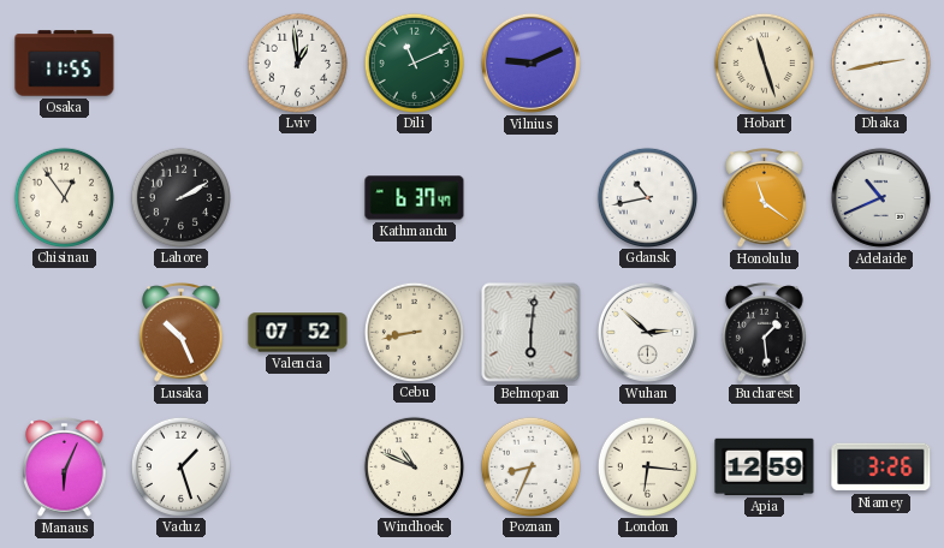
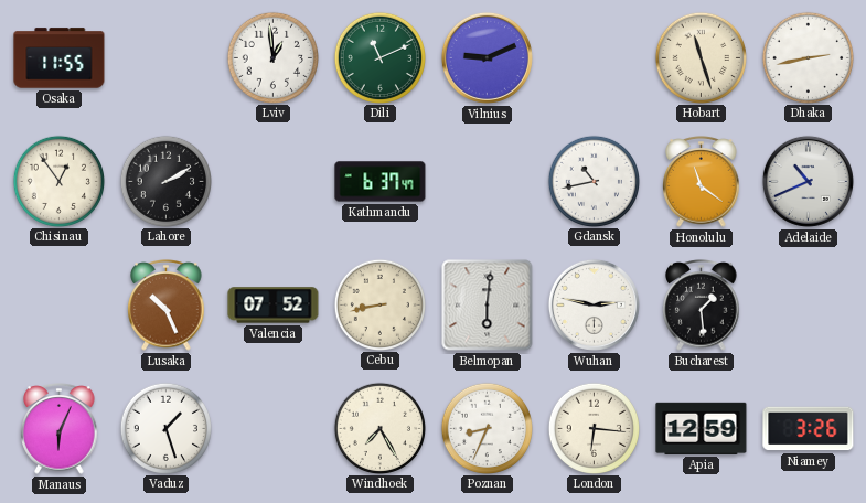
Wuhan: 2:52 -> 2:47
Windhoek: 10:49 -> 7:25
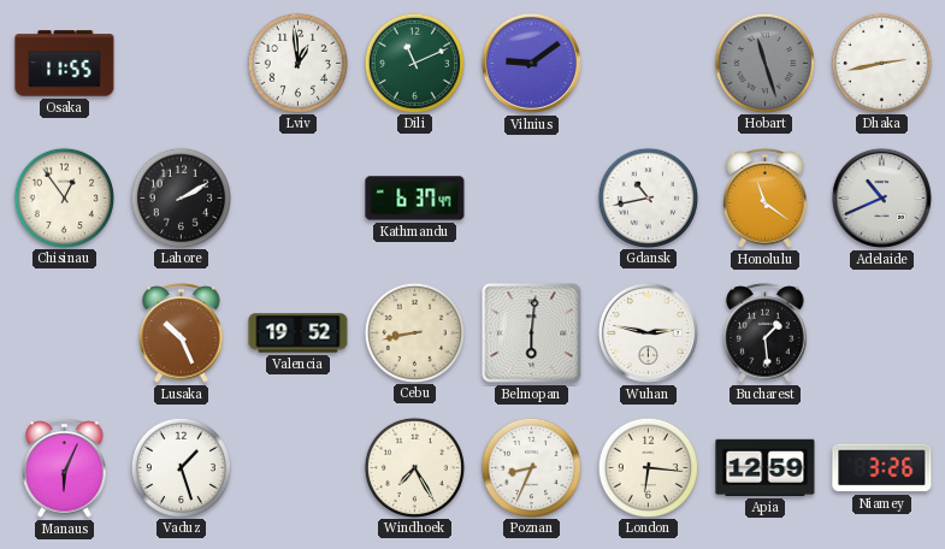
Vilnius: 9:11 -> 9:09
Hobart dial: cream -> grey
Valencia: 07:52 -> 19:52
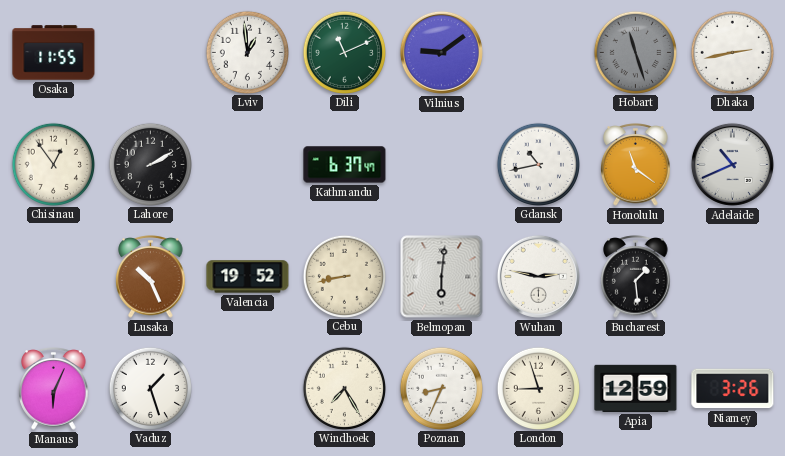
London: 6:16 -> 8:57
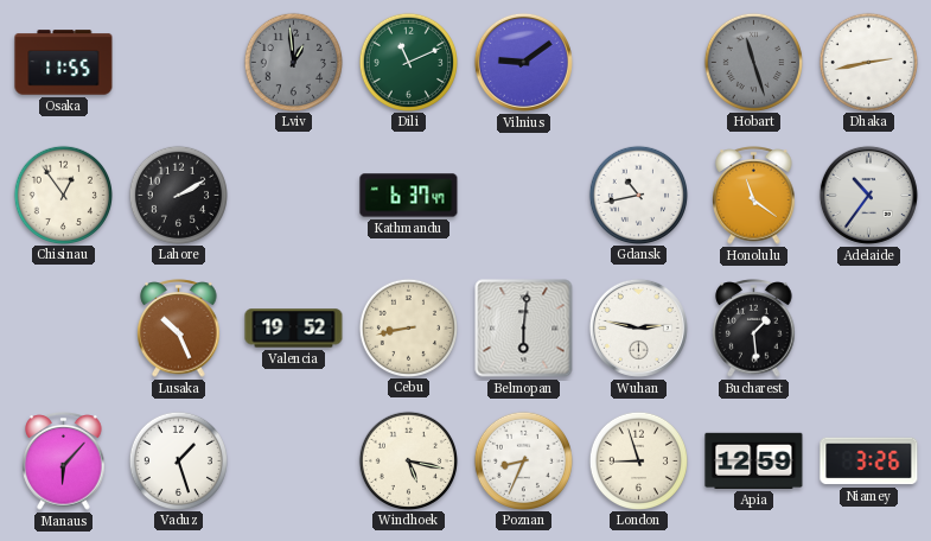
Lviv dial: white -> grey
Adelaide: 10:41 -> 10:36
Manaus: 6:04 -> 6:07
Windhoek: 7:25 -> 5:17
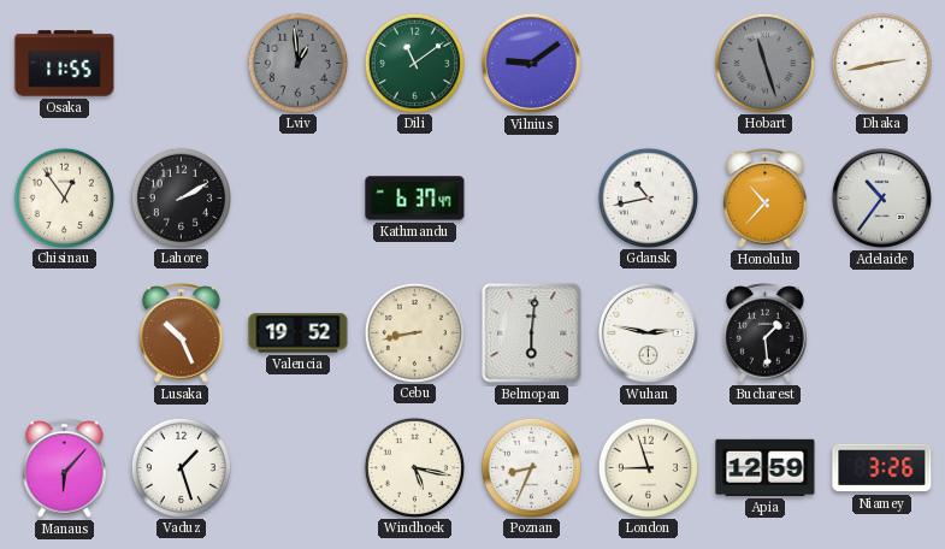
Dili: 11:11 -> 11:09
Honolulu: 11:21 -> 10:37
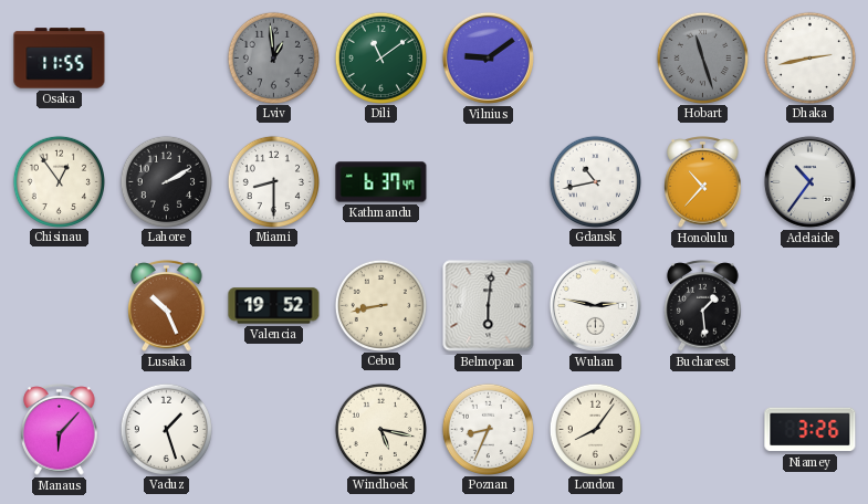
Miami: none -> 8:30
London: 8:57 -> 8:06
Apia: 12:59 -> none
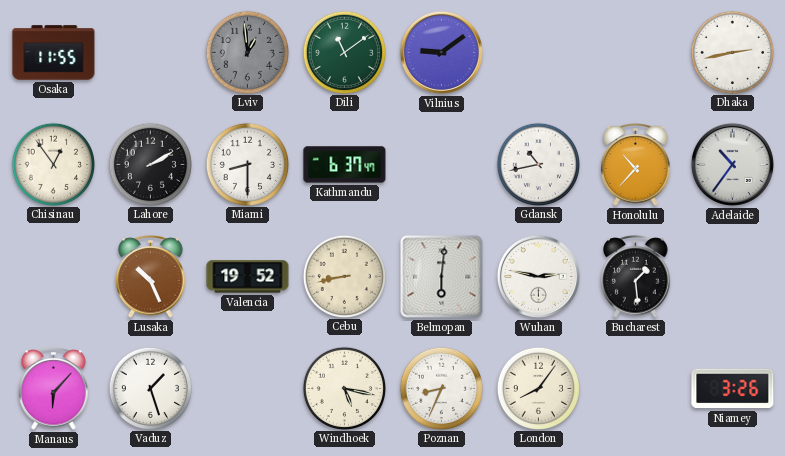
Hobart: 11:27 -> none
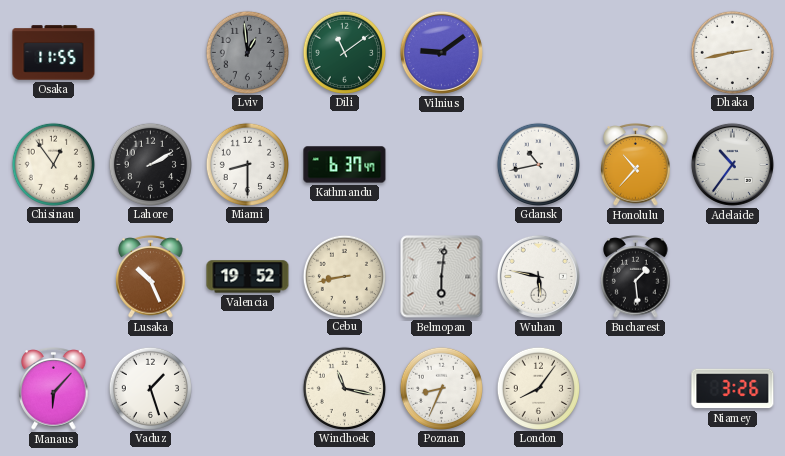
Wuhan: 2:47 -> 5:47
Windhoek: 5:17 -> 11:17
